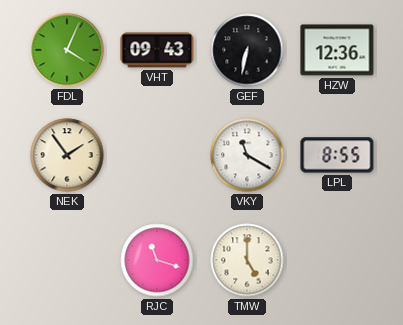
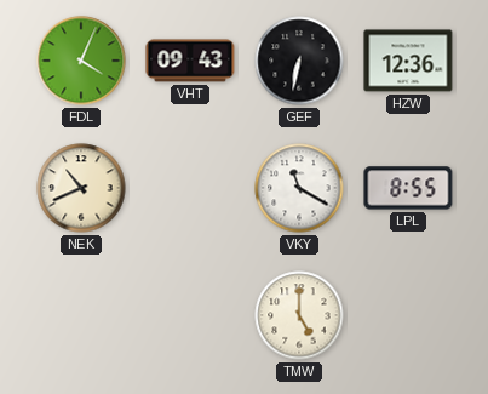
NEK: 1:54 -> 10:41
RJC: 11:18 -> none
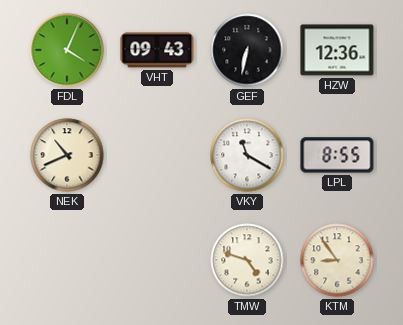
TMW: 5:00 -> 4:48
KTM: none -> 8:54
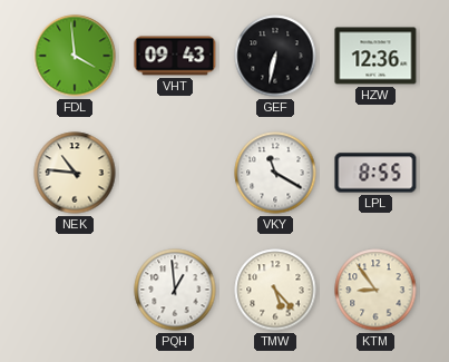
FDL: 4:04 -> 3:59
NEK: 10:41 -> 10:46
PQH: none -> 12:59
TMW: 4:48 -> 5:23
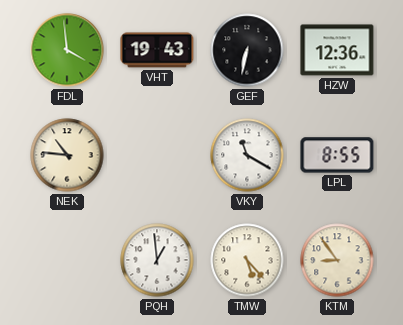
VHT: 09:43 -> 19:43
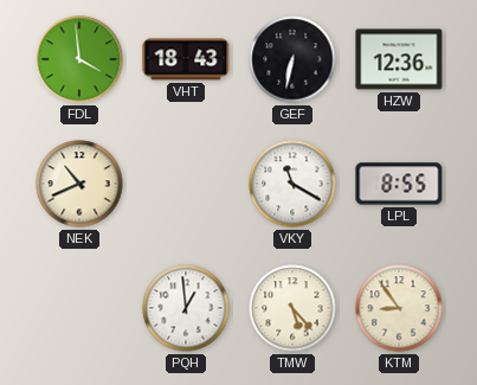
VHT: 19:43 -> 18:43
NEK: 10:46 -> 10:41
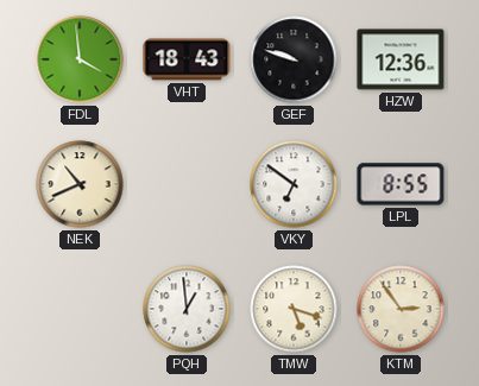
GEF: 6:32 -> 9:48
VKY: 11:20 -> 6:51
TMW: 5:23 -> 5:18
KTM: 8:54 -> 2:54
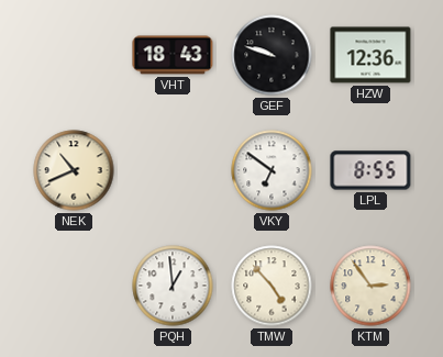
FDL: 3:59 -> none
TMW: 5:18 -> 4:53
